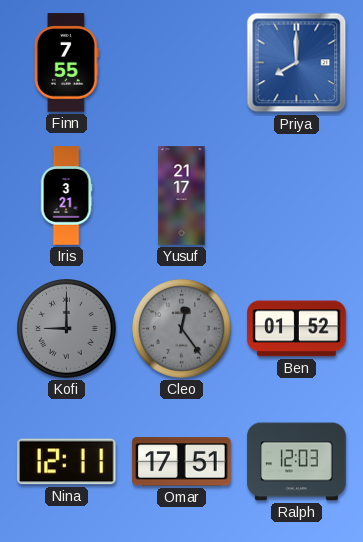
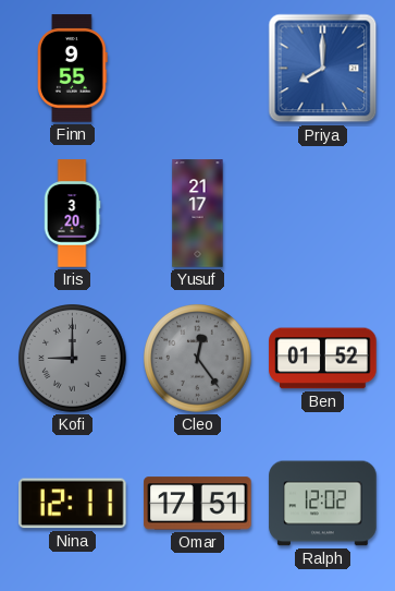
Finn: 7:55 -> 9:55
Iris: 3:21 -> 3:20
Ralph: 12:03 -> 12:02
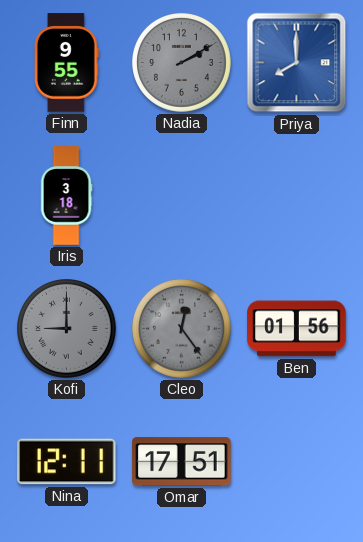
Nadia: none -> 2:10
Iris: 3:20 -> 3:18
Yusuf: 21:17 -> none
Ben: 01:52 -> 01:56
Ralph: 12:02 -> none
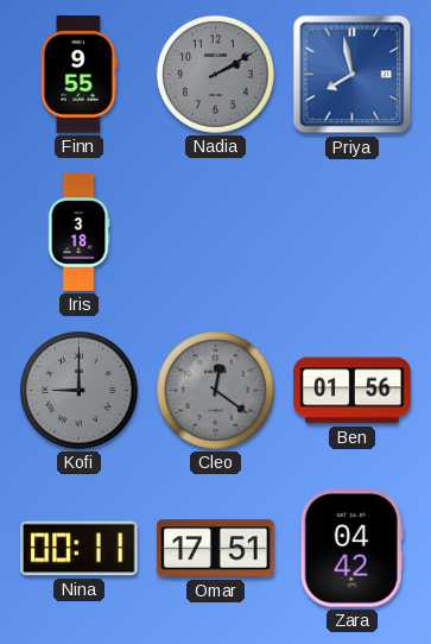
Priya: 8:00 -> 7:58
Cleo: 12:24 -> 12:21
Nina: 12:11 -> 00:11
Zara: none -> 04:42
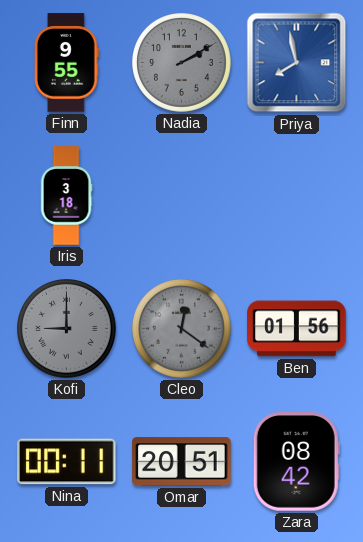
Omar: 17:51 -> 20:51
Zara: 04:42 -> 08:42
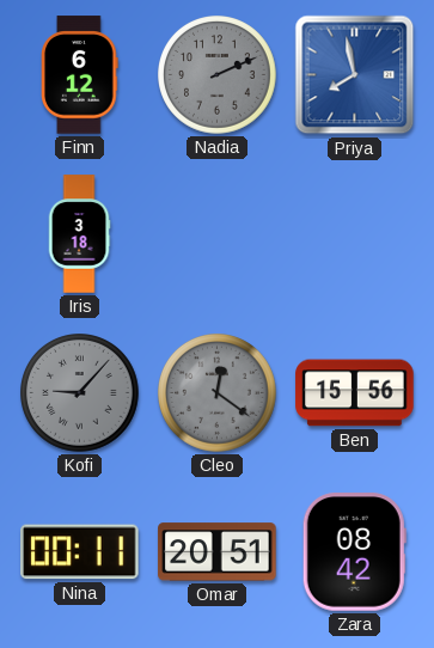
Finn: 9:55 -> 6:12
Nadia: 2:10 -> 2:11
Kofi: 9:00 -> 9:07
Ben: 01:56 -> 15:56
